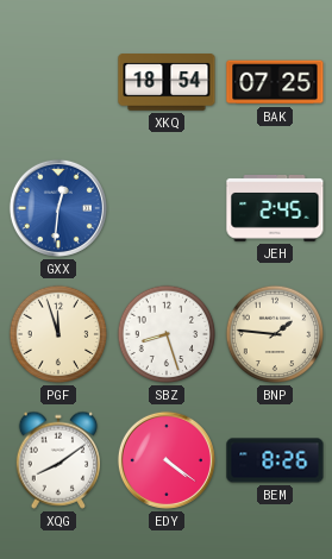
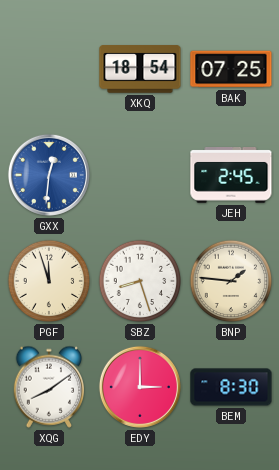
EDY: 4:21 -> 3:00
BEM: 8:26 -> 8:30
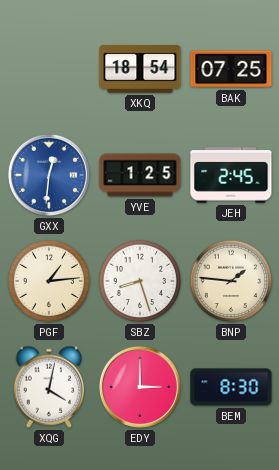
YVE: none -> 1:25
PGF: 11:57 -> 1:14
XQG: 8:09 -> 4:02
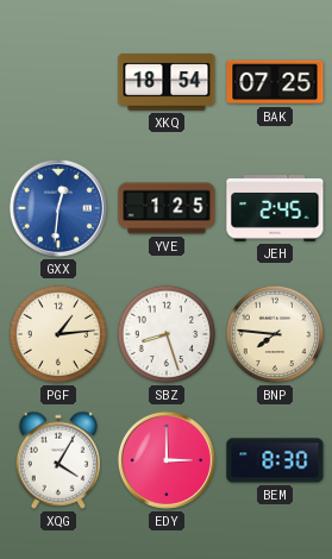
BNP: 1:46 -> 7:46
XQG: 4:02 -> 4:05
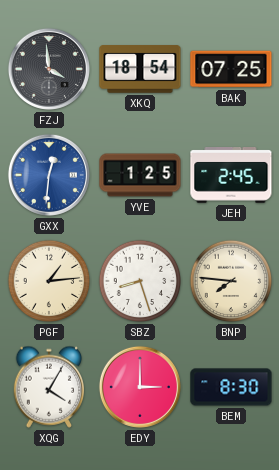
FZJ: none -> 3:59
